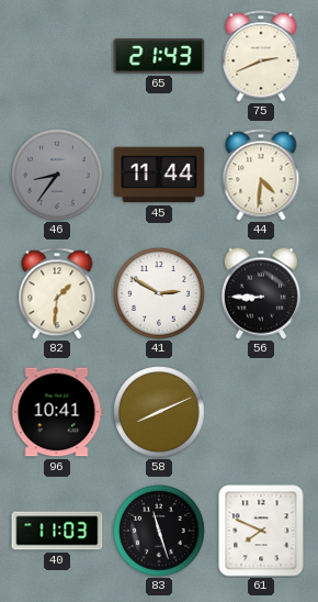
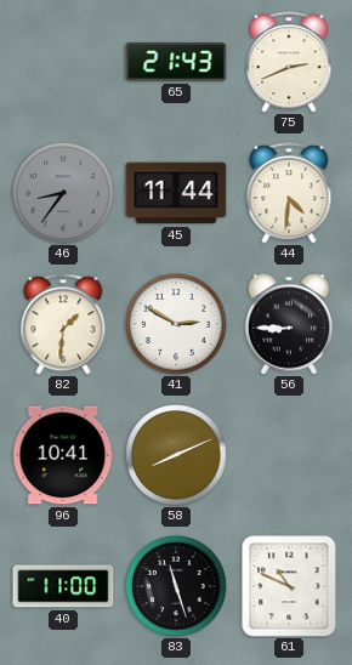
40: 11:03 -> 11:00
61: 7:49 -> 10:49
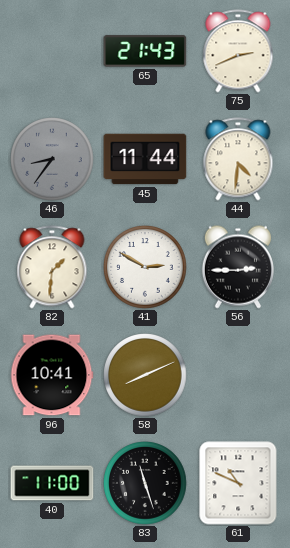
56: 8:45 -> 2:45
